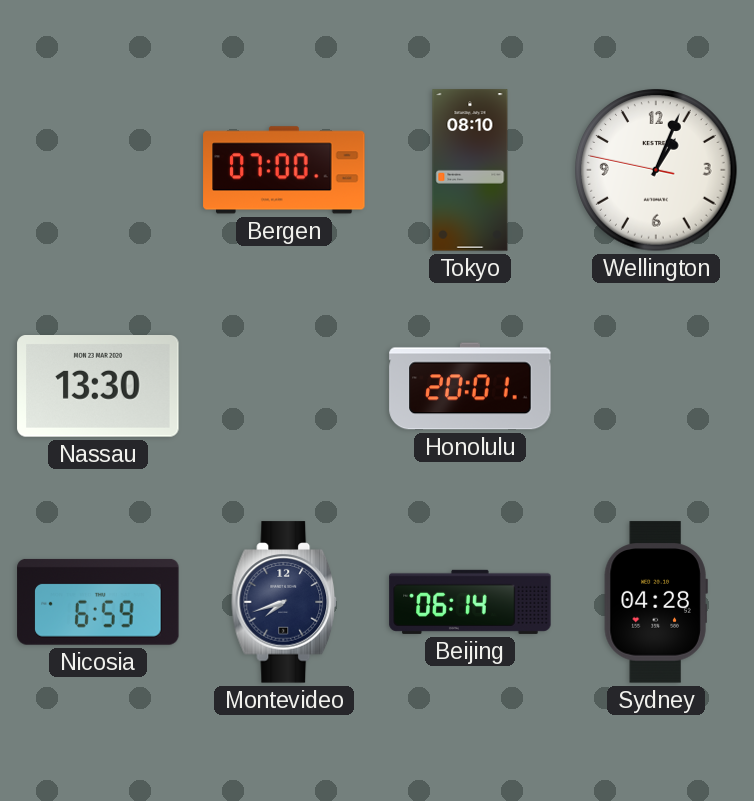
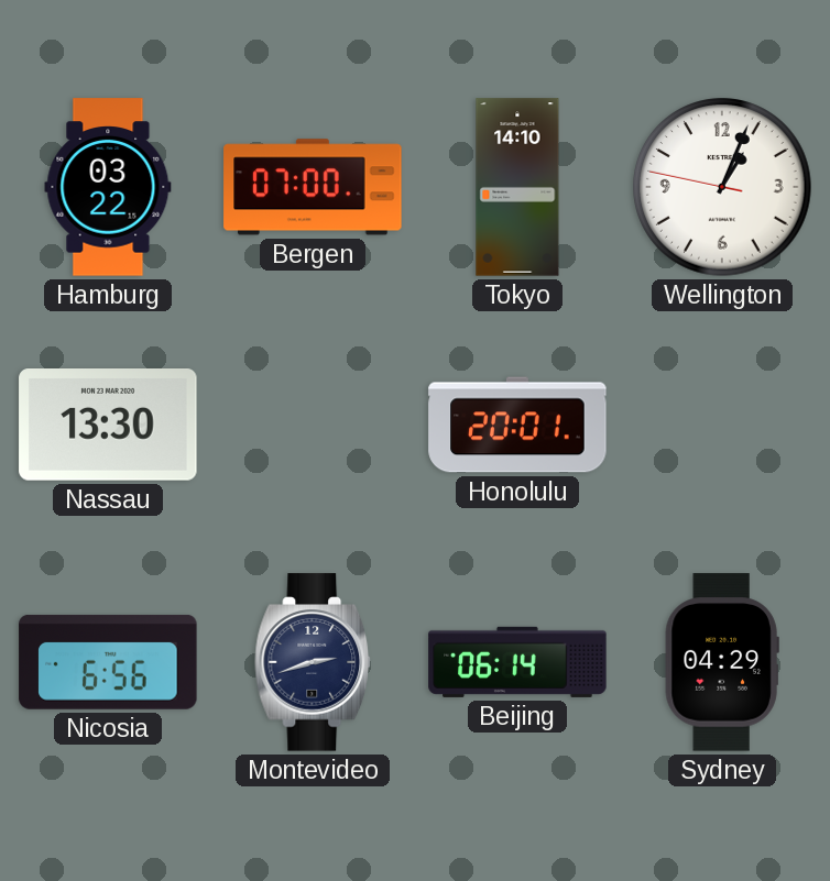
Hamburg: none -> 03:22
Tokyo: 08:10 -> 14:10
Nicosia: 6:59 -> 6:56
Montevideo: 7:42 -> 2:42
Sydney: 04:28 -> 04:29
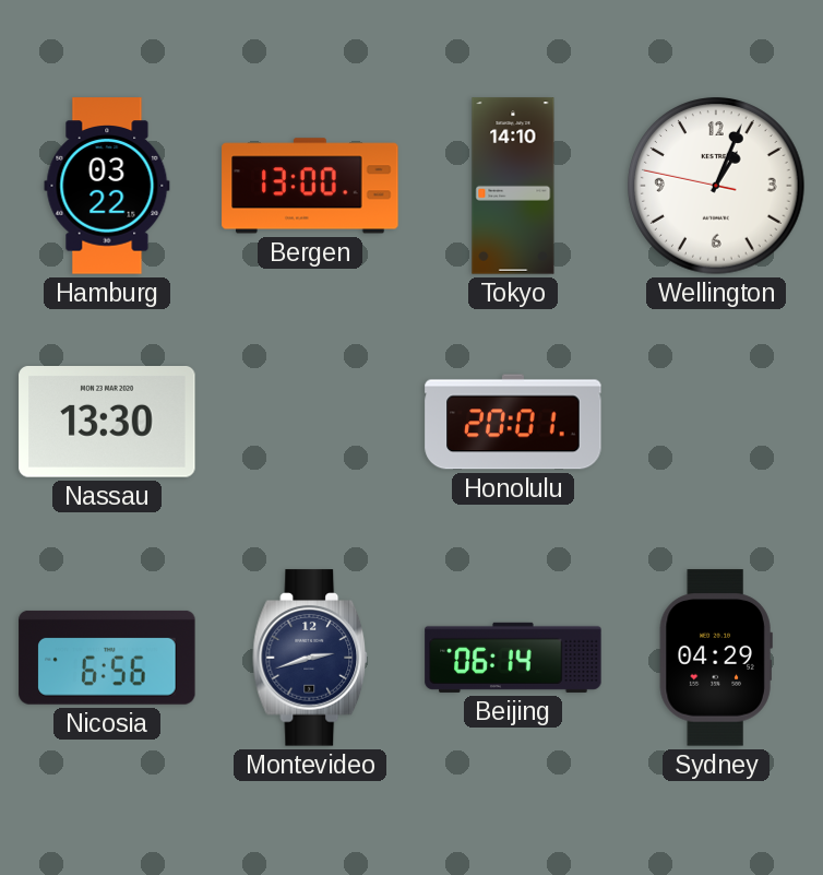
Bergen: 07:00 -> 13:00
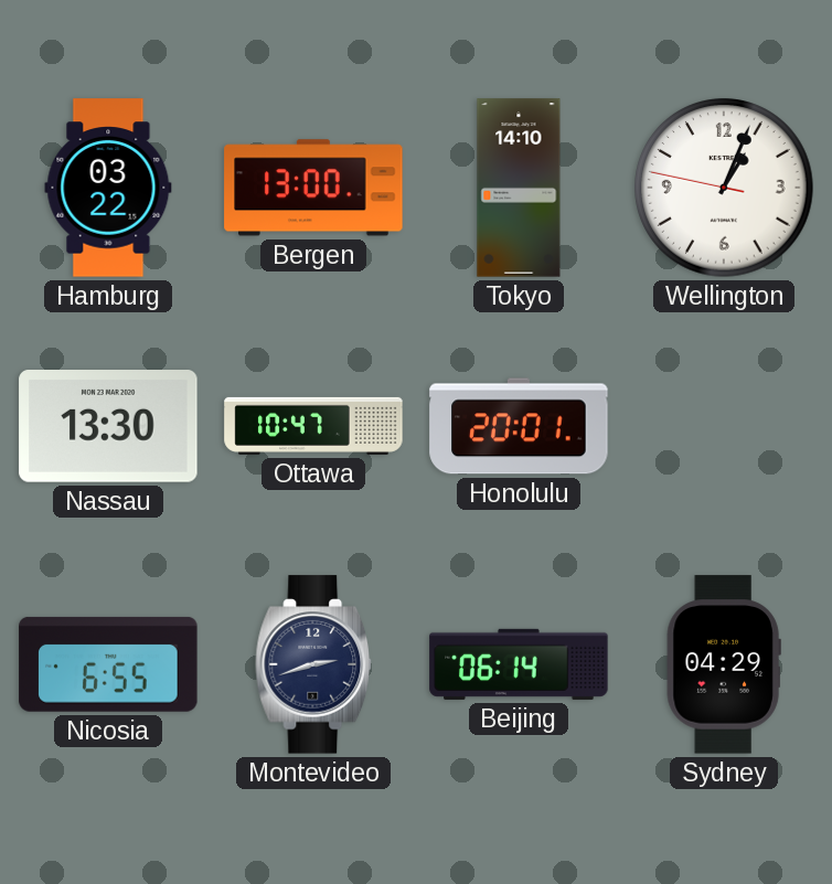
Ottawa: none -> 10:47
Nicosia: 6:56 -> 6:55
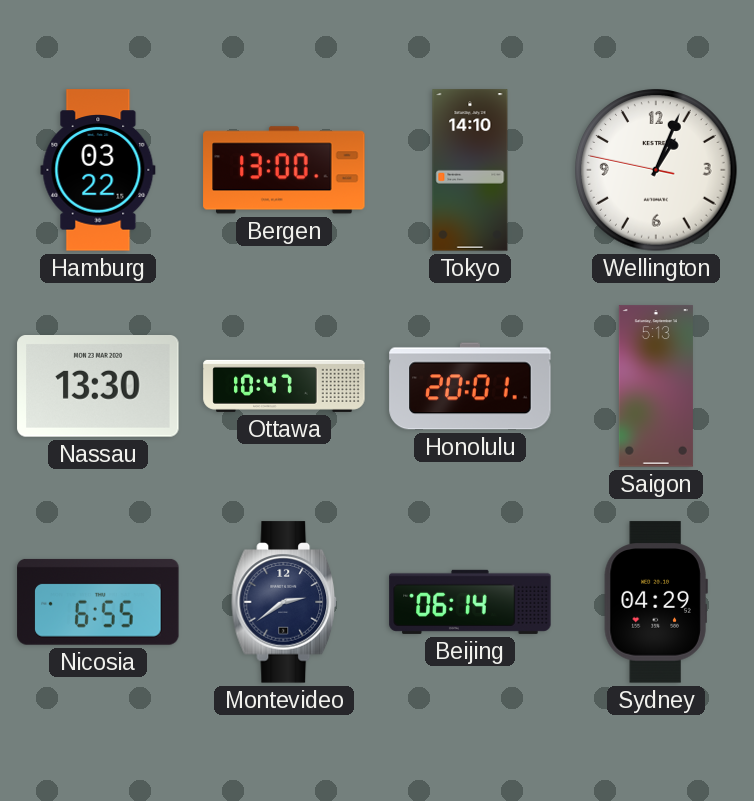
Saigon: none -> 5:13
Montevideo: 2:42 -> 2:39
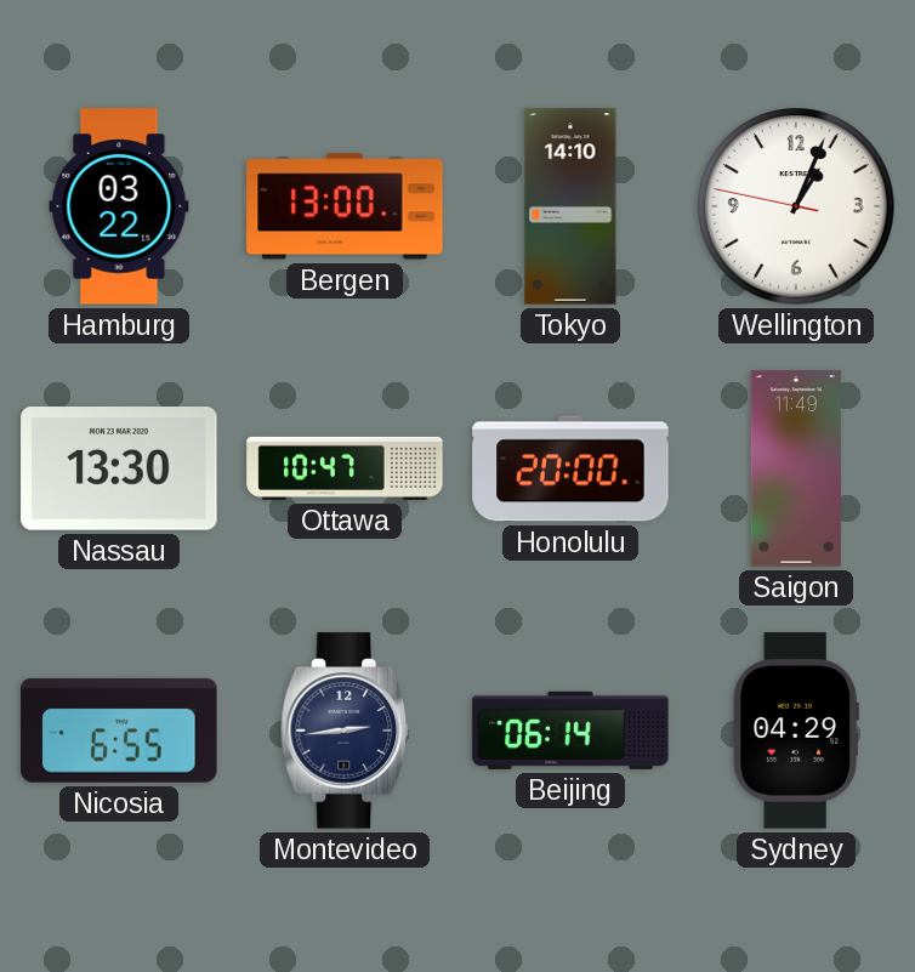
Honolulu: 20:01 -> 20:00
Saigon: 5:13 -> 11:49
Montevideo: 2:39 -> 2:44
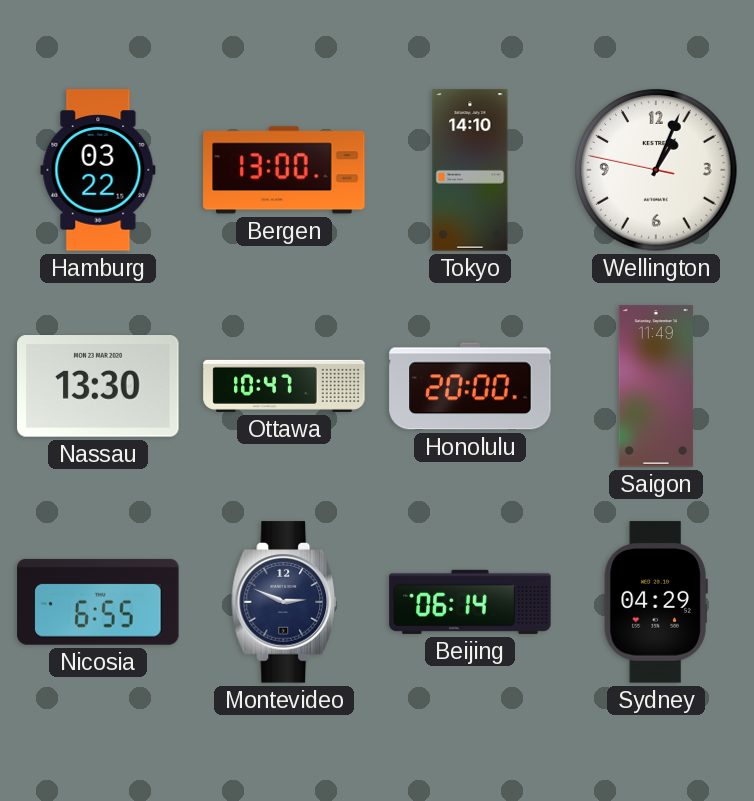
Montevideo: 2:44 -> 2:49
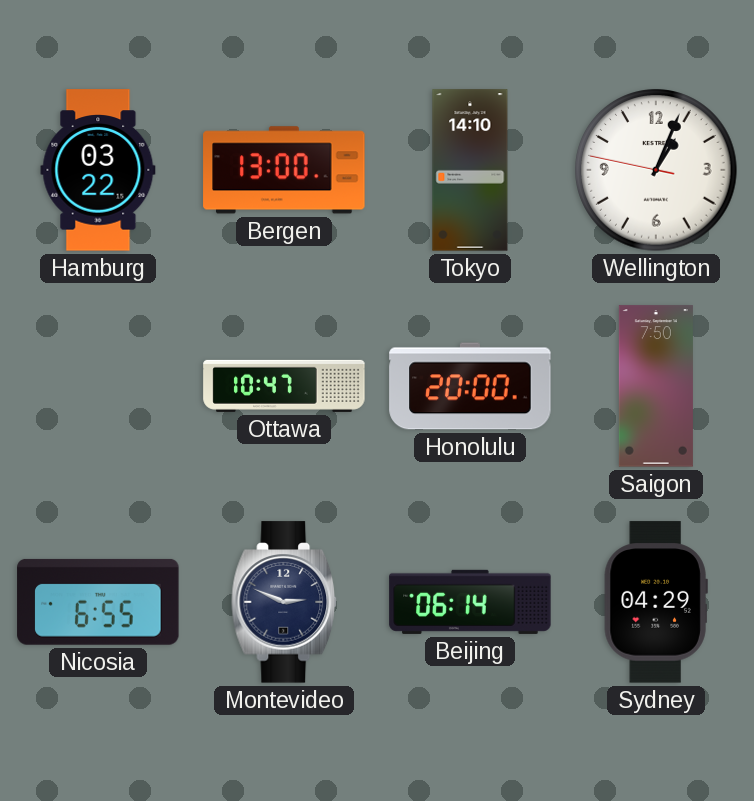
Nassau: 13:30 -> none
Saigon: 11:49 -> 7:50
